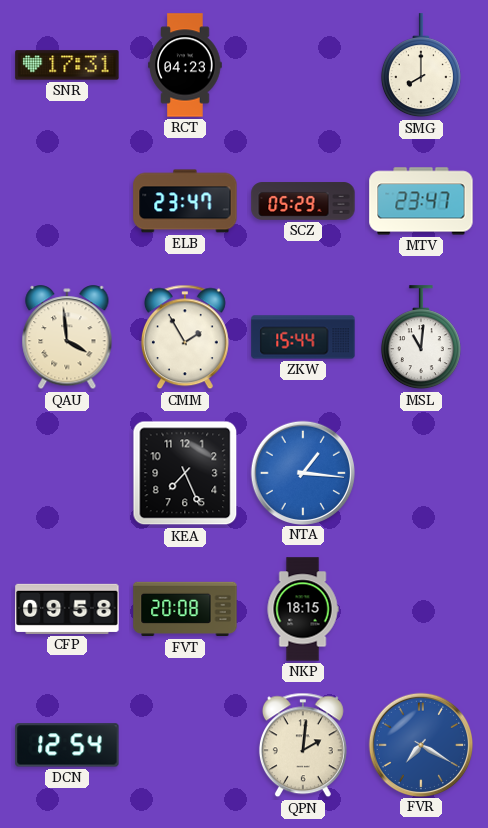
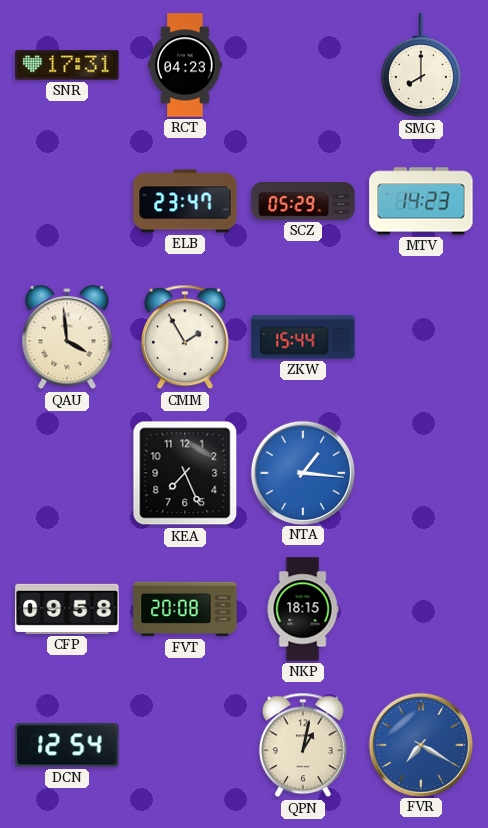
MTV: 23:47 -> 14:23
MSL: 11:01 -> none
QPN: 2:01 -> 1:02
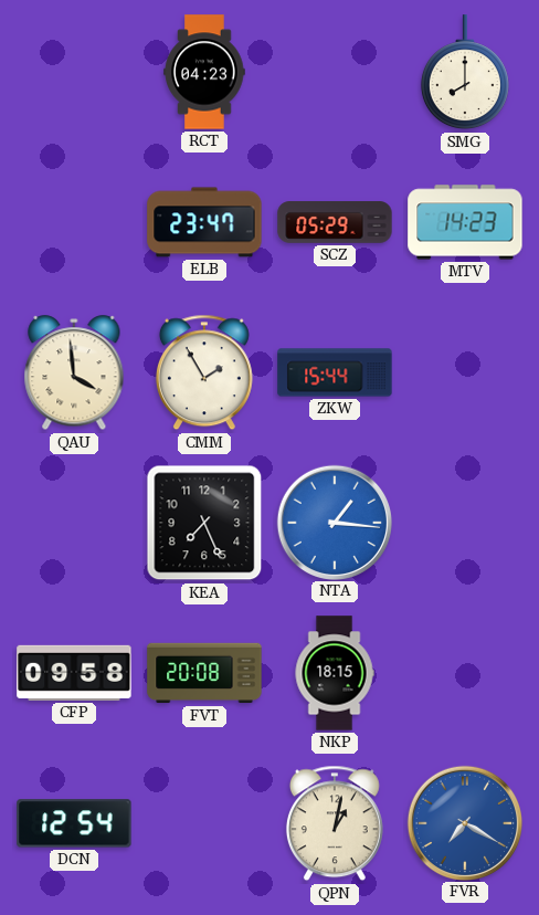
SNR: 17:31 -> none
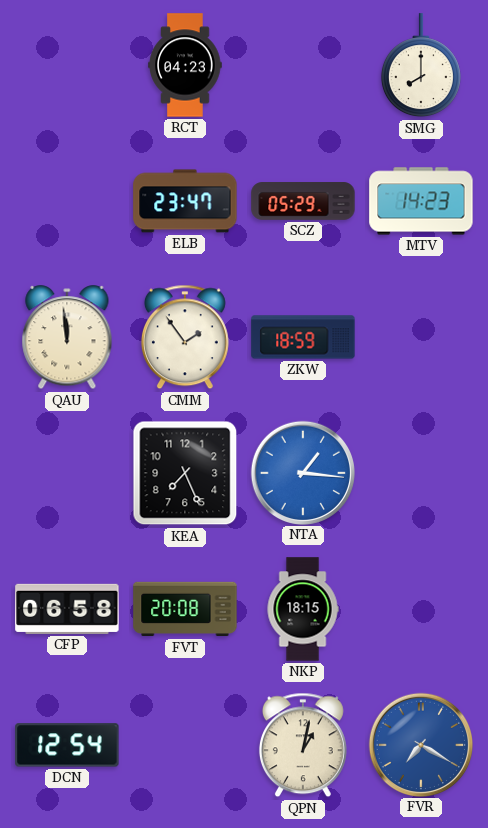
QAU: 3:59 -> 11:59
CMM: 1:55 -> 1:54
ZKW: 15:44 -> 18:59
CFP: 09:58 -> 06:58
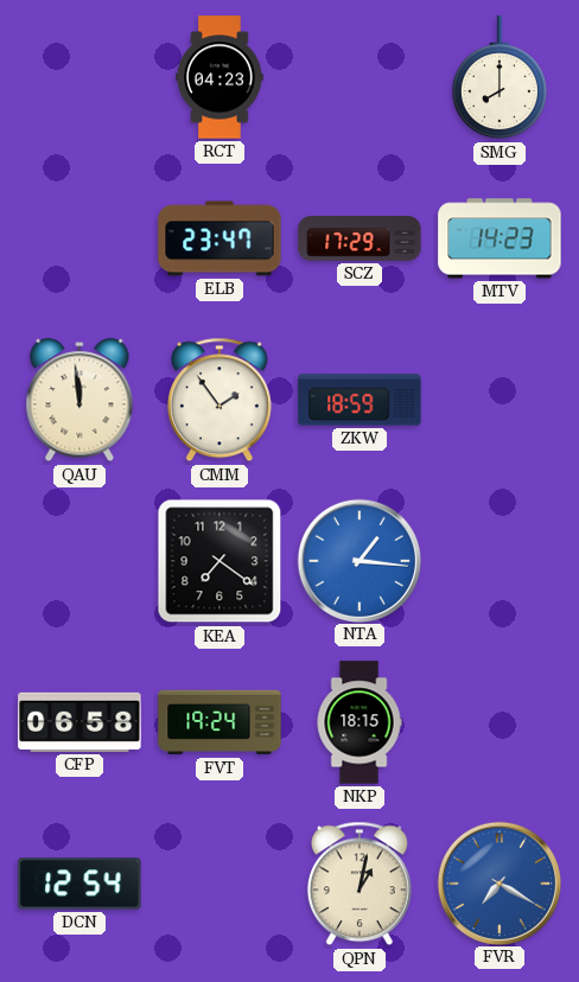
SCZ: 05:29 -> 17:29
KEA: 7:26 -> 7:21
FVT: 20:08 -> 19:24
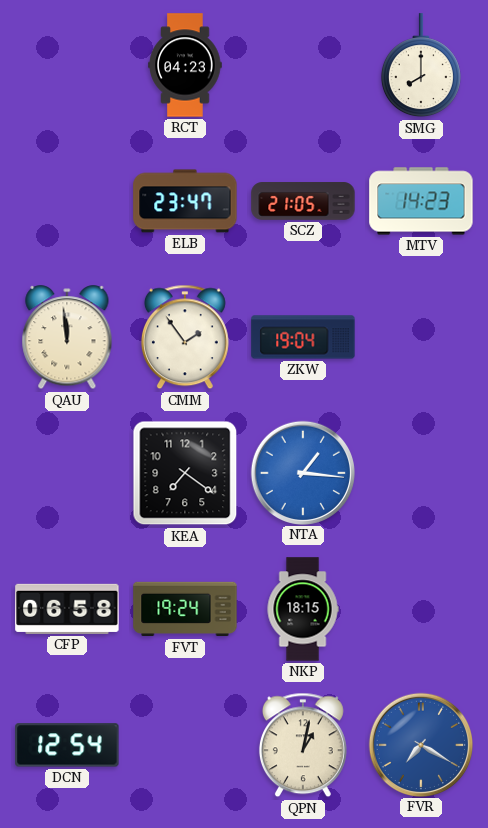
SCZ: 17:29 -> 21:05
ZKW: 18:59 -> 19:04
